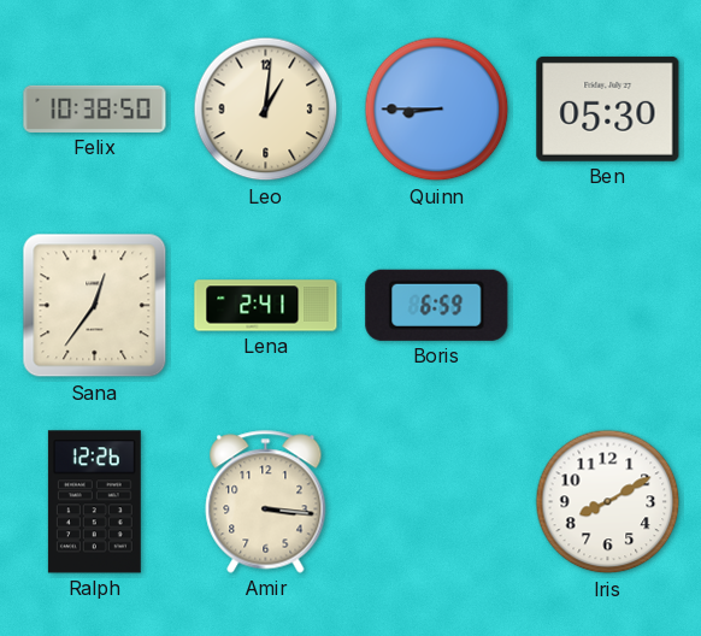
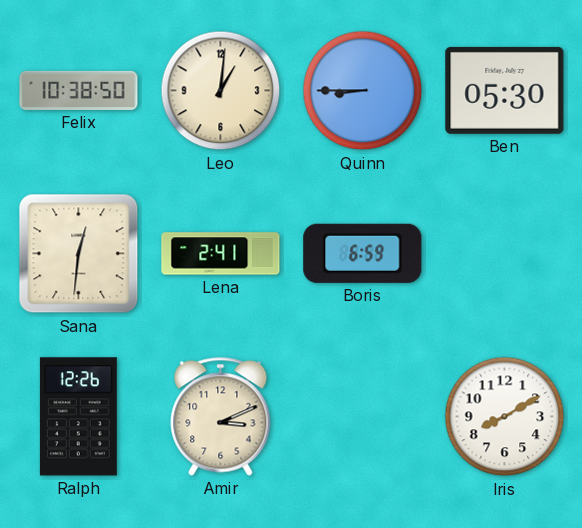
Sana: 12:36 -> 12:31
Amir: 3:16 -> 3:11
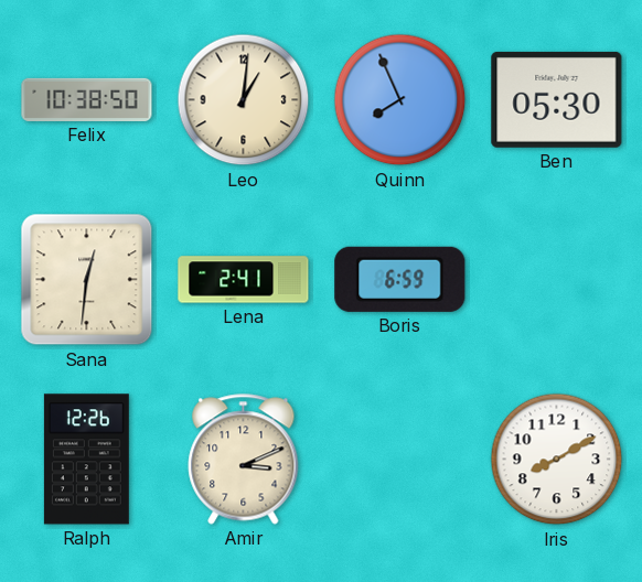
Quinn: 8:45 -> 7:56
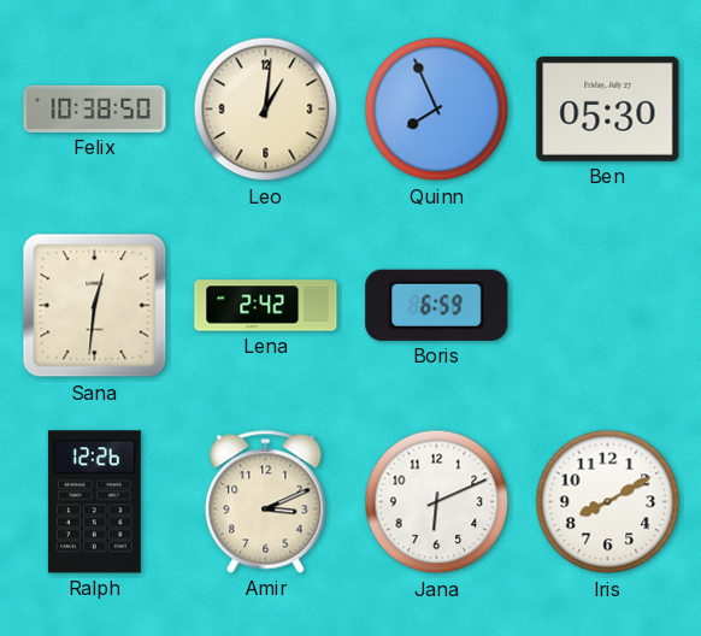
Lena: 2:41 -> 2:42
Jana: none -> 6:11
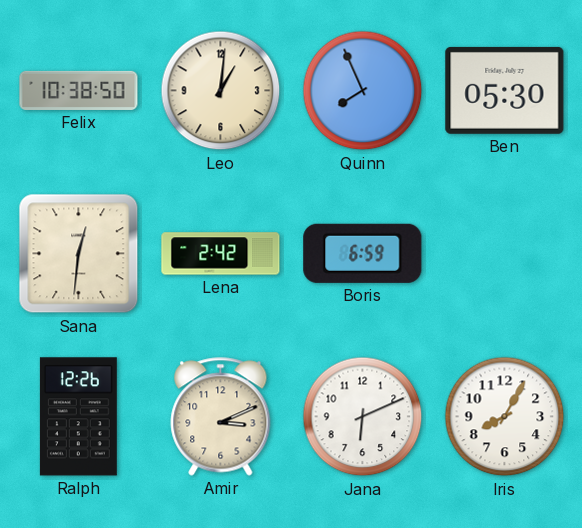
Iris: 8:10 -> 8:05
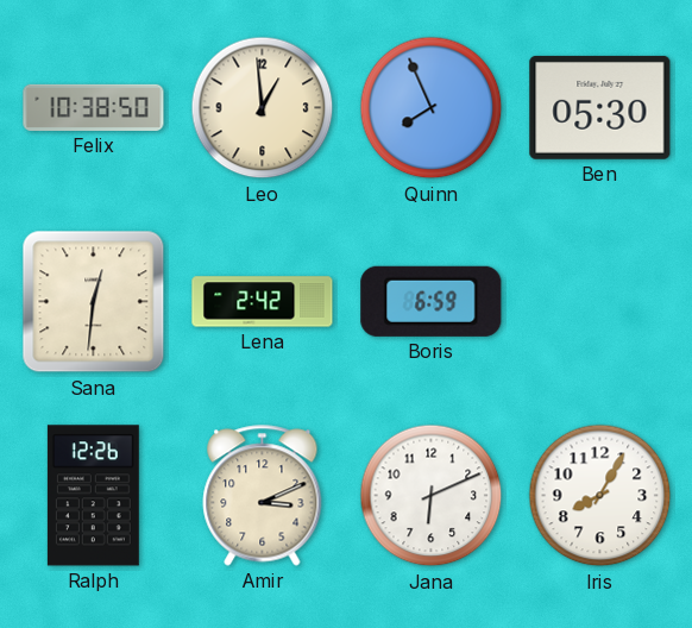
Leo: 1:01 -> 12:59
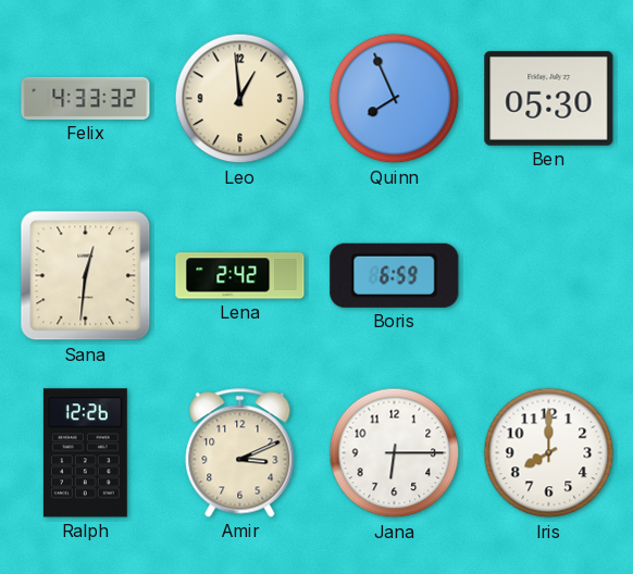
Felix: 10:38 -> 4:33
Jana: 6:11 -> 6:15
Iris: 8:05 -> 8:00
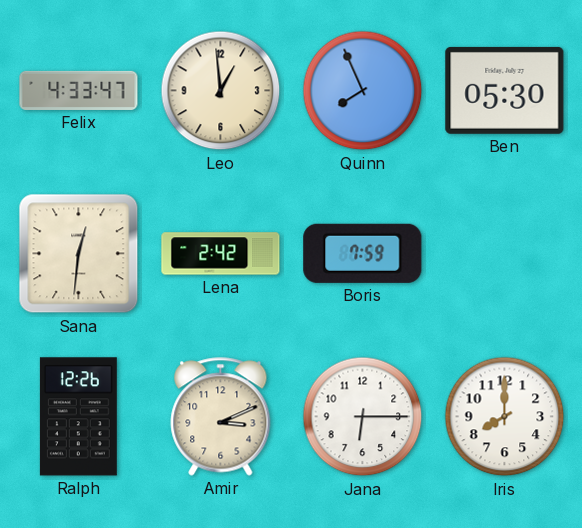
Felix: 4:33:32 -> 4:33:47
Boris: 6:59 -> 7:59
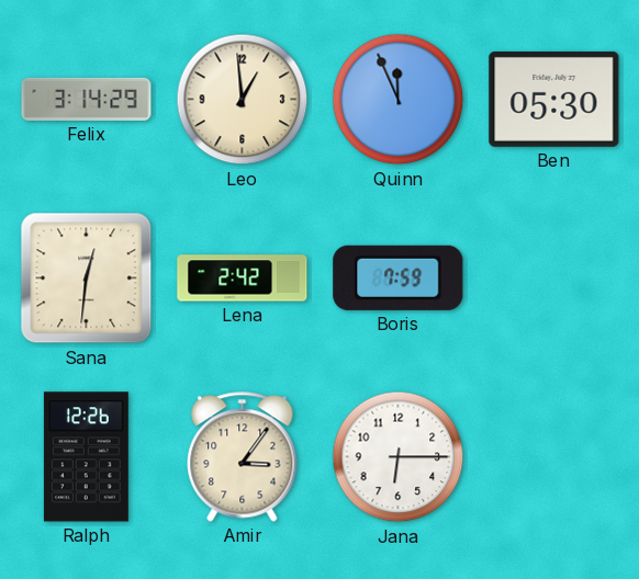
Felix: 4:33 -> 3:14
Quinn: 7:56 -> 11:56
Amir: 3:11 -> 3:06
Iris: 8:00 -> none
